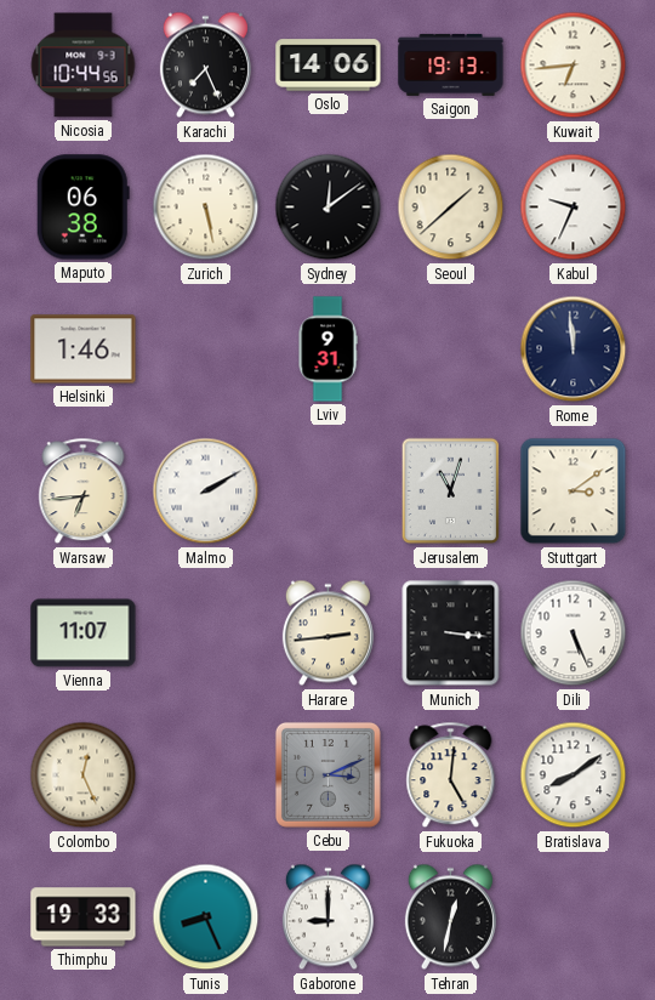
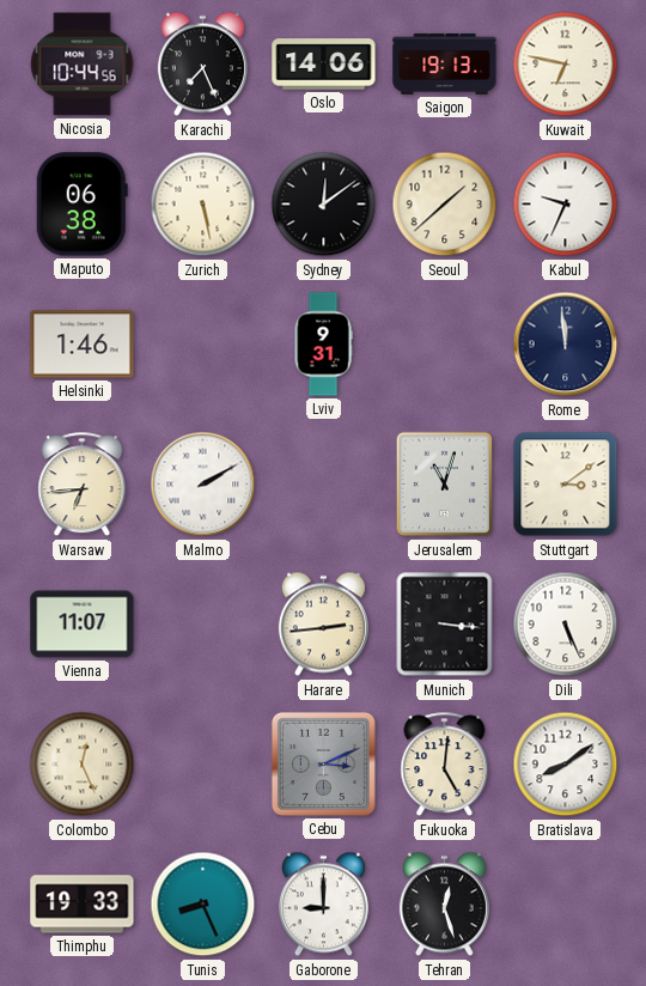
Kuwait: 6:44 -> 6:47
Tehran: 12:32 -> 12:27
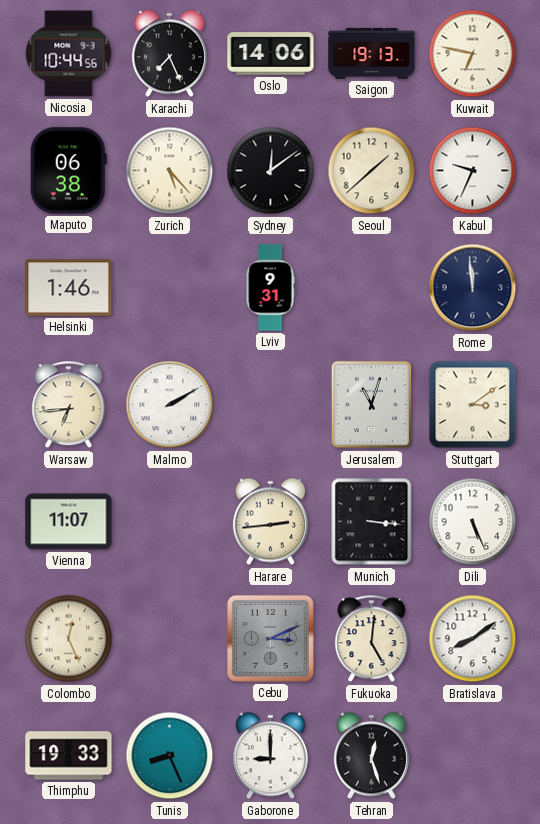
Zurich: 5:28 -> 5:23
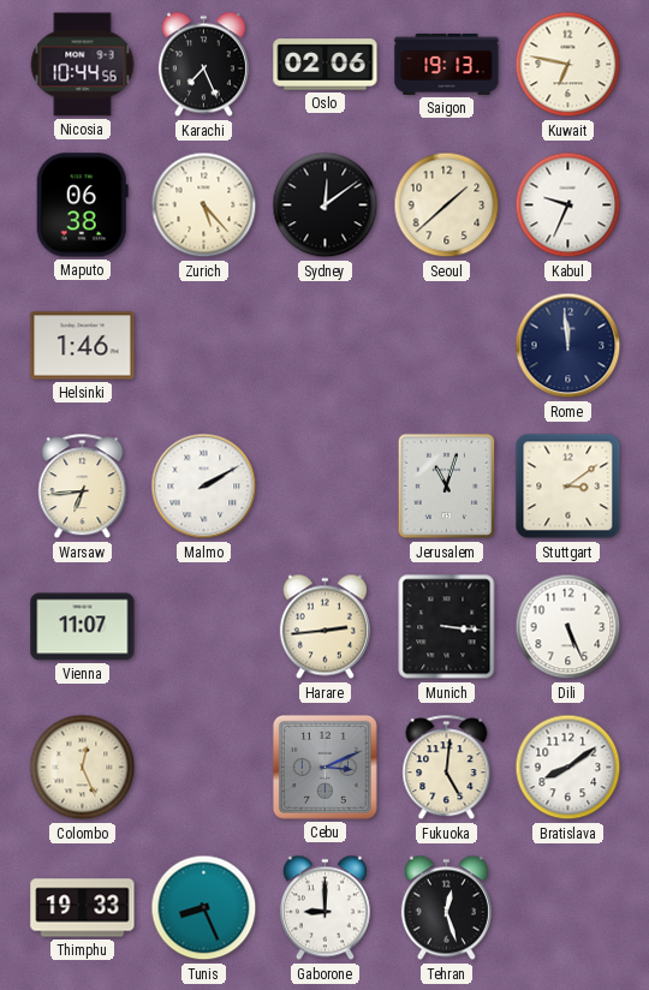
Oslo: 14:06 -> 02:06
Lviv: 9:31 -> none
